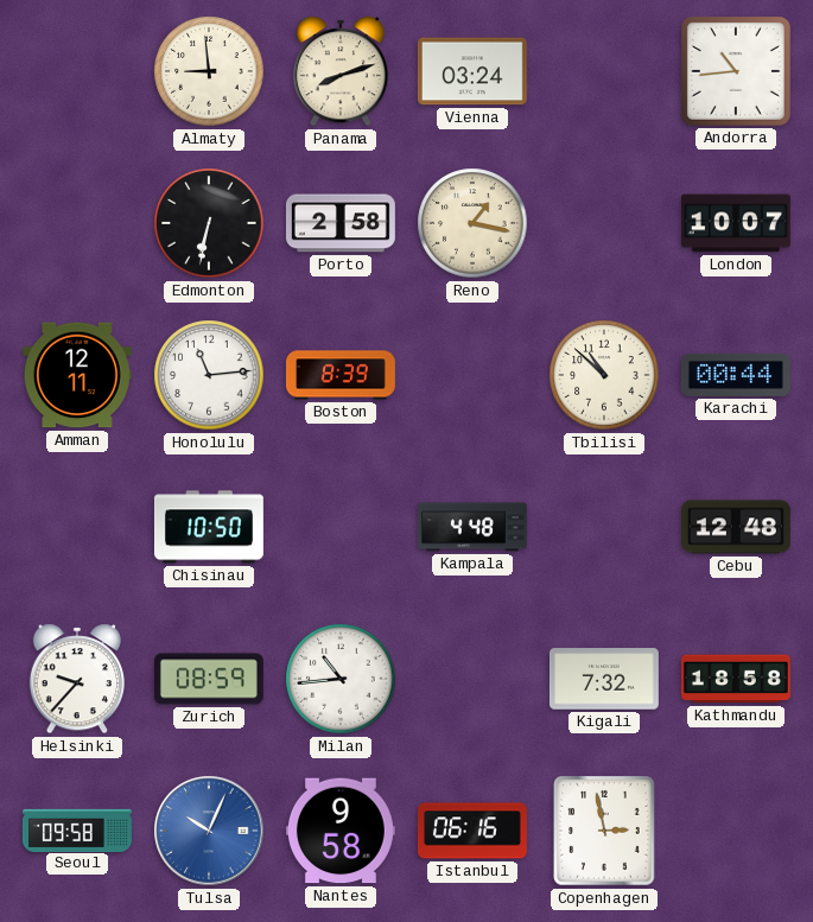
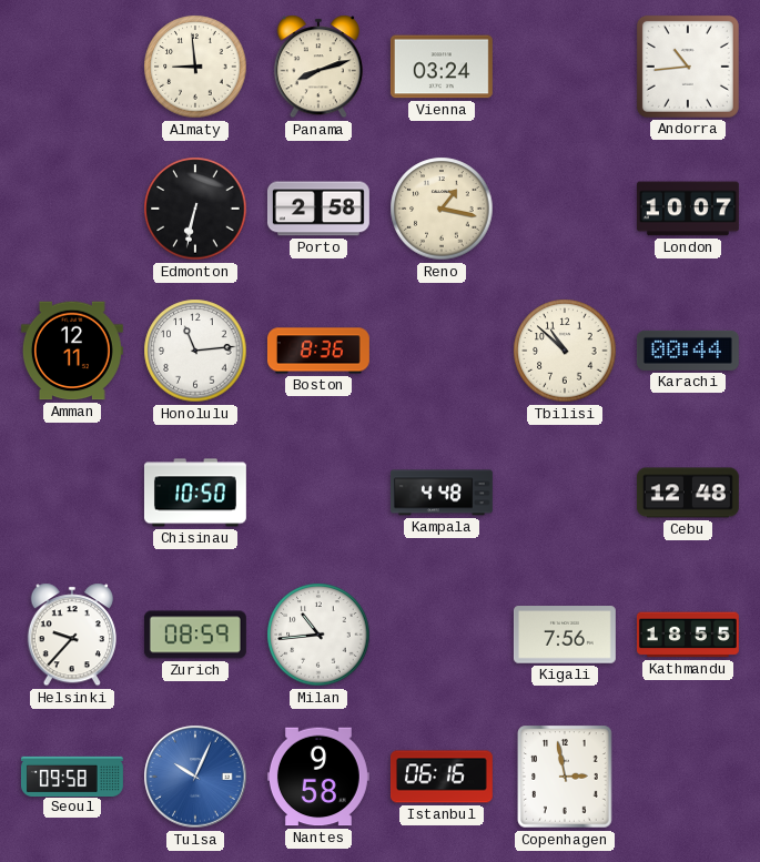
Boston: 8:39 -> 8:36
Kigali: 7:32 -> 7:56
Kathmandu: 18:58 -> 18:55
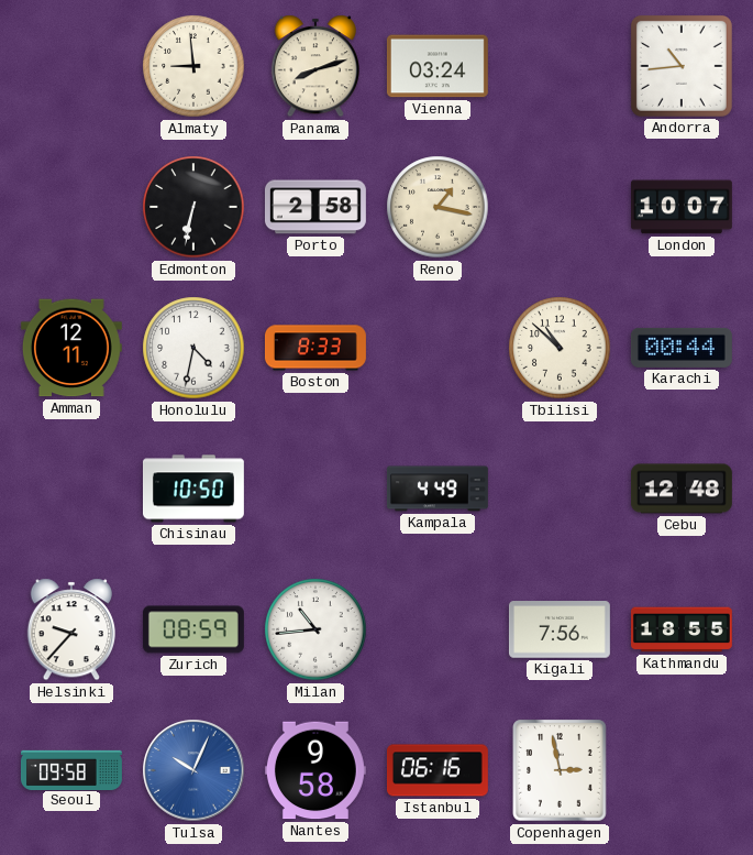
Honolulu: 11:14 -> 4:32
Boston: 8:36 -> 8:33
Kampala: 4:48 -> 4:49
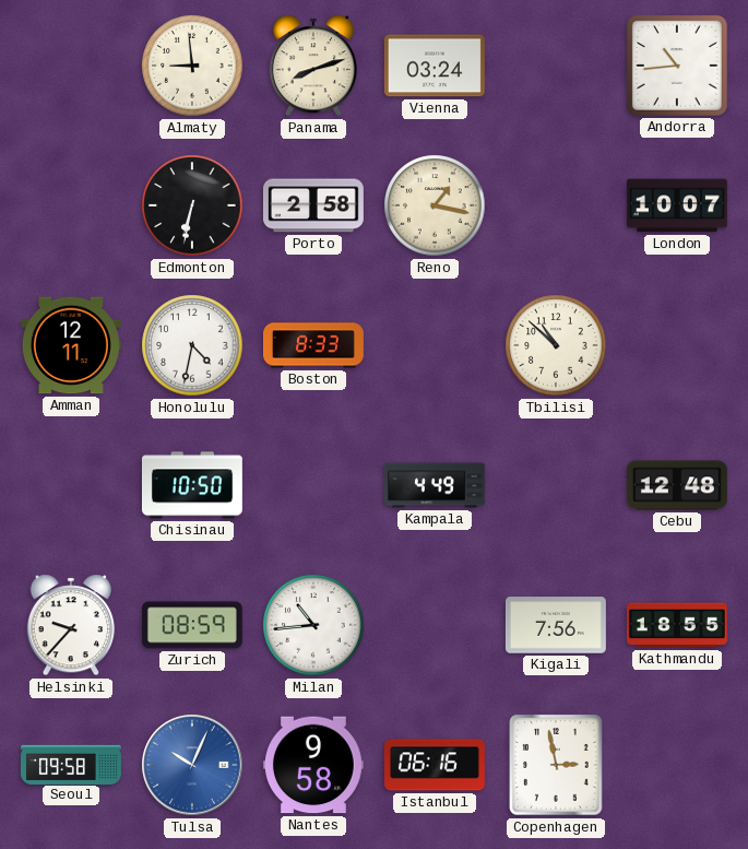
Karachi: 00:44 -> none
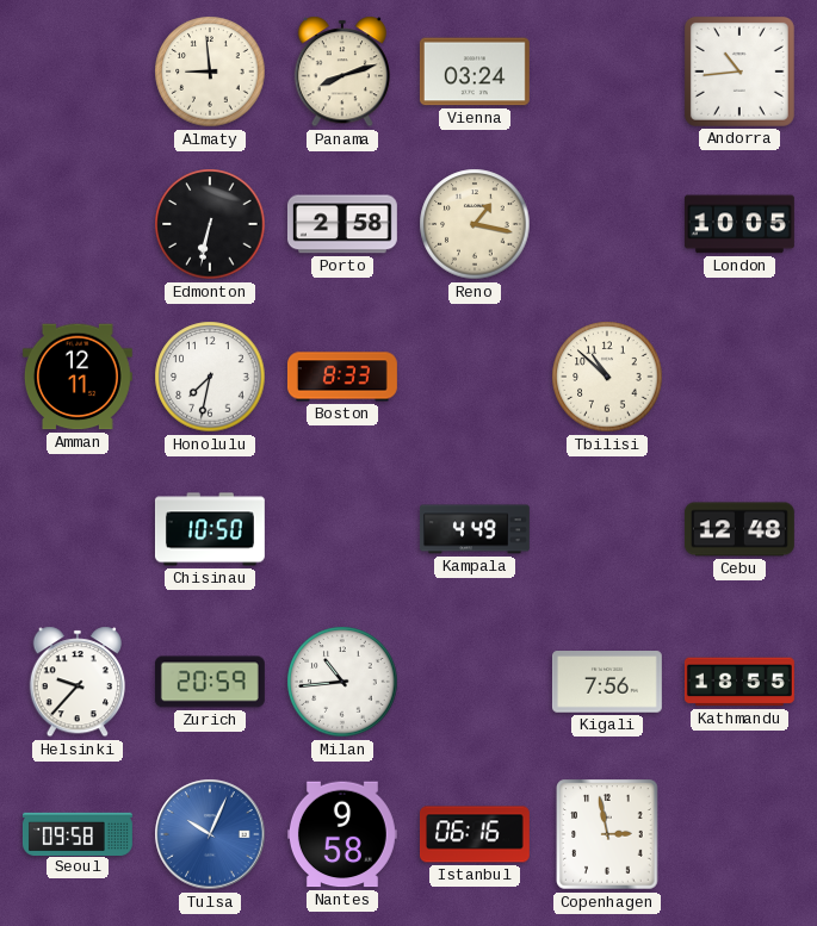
London: 10:07 -> 10:05
Honolulu: 4:32 -> 7:32
Zurich: 08:59 -> 20:59
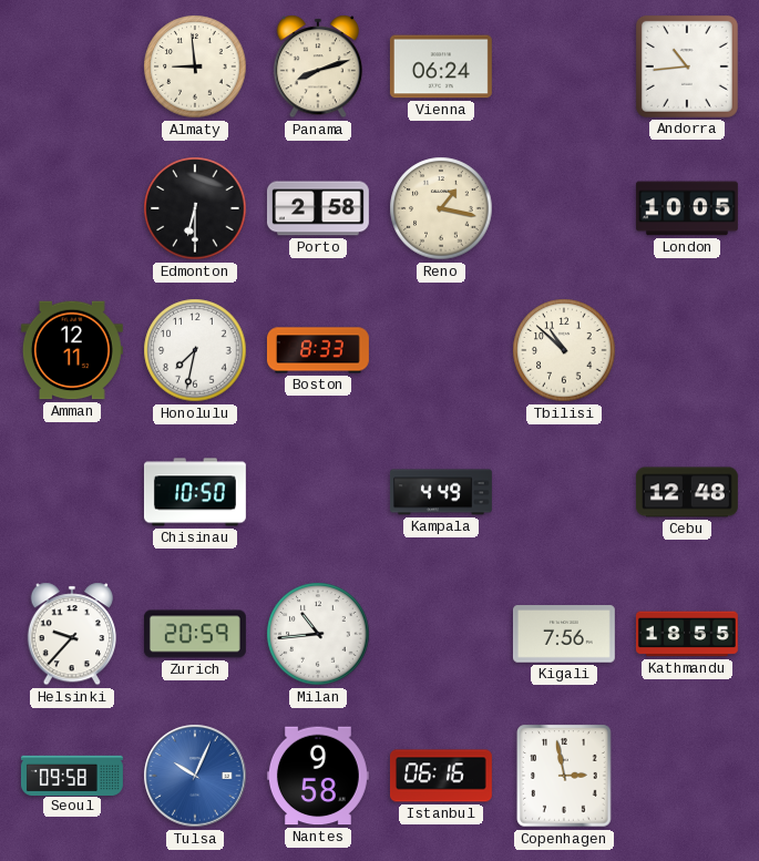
Vienna: 03:24 -> 06:24
Edmonton: 6:32 -> 6:30
